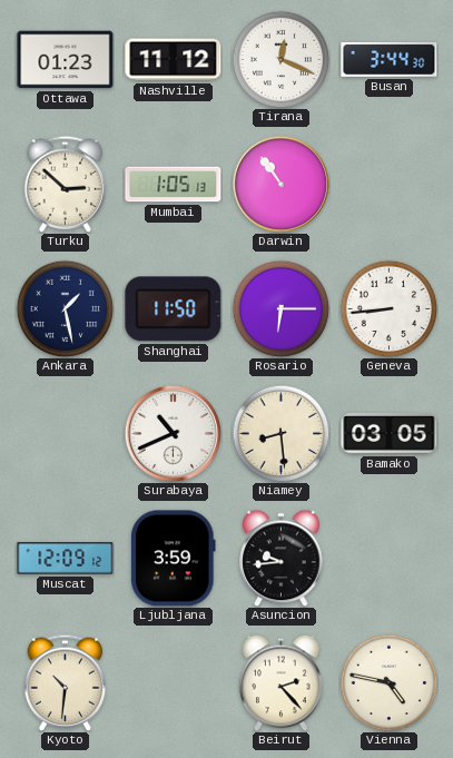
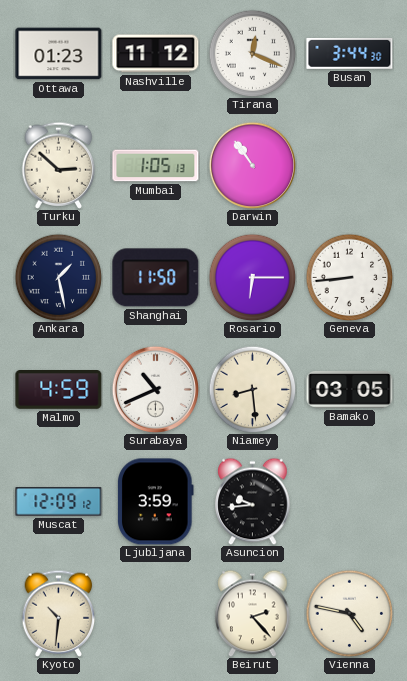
Malmo: none -> 4:59
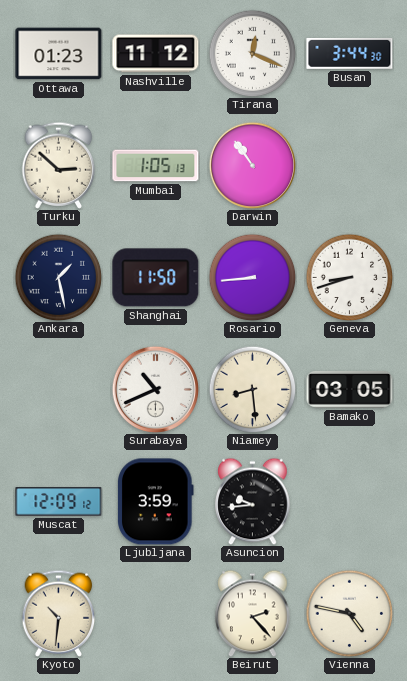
Rosario: 6:15 -> 8:44
Geneva: 8:44 -> 8:42
Malmo: 4:59 -> none
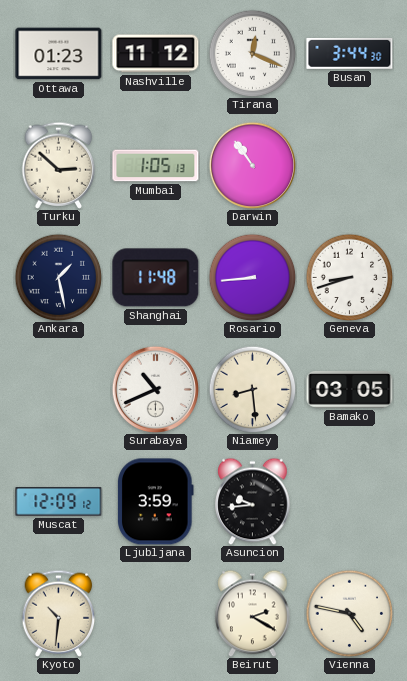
Shanghai: 11:50 -> 11:48
Beirut: 2:23 -> 2:20
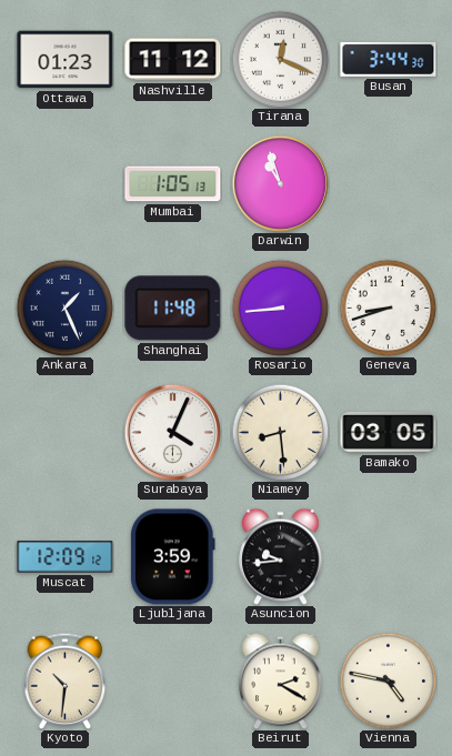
Turku: 2:52 -> none
Darwin: 10:54 -> 10:57
Ankara: 1:28 -> 1:26
Surabaya: 10:41 -> 4:04
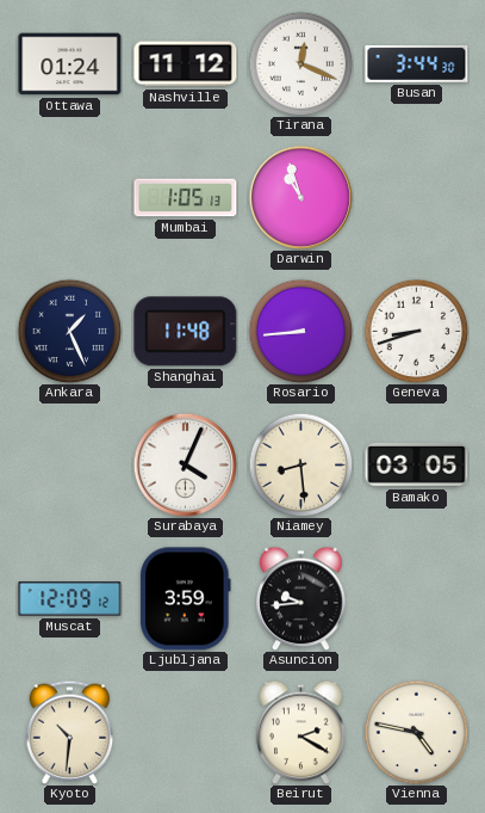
Ottawa: 01:23 -> 01:24
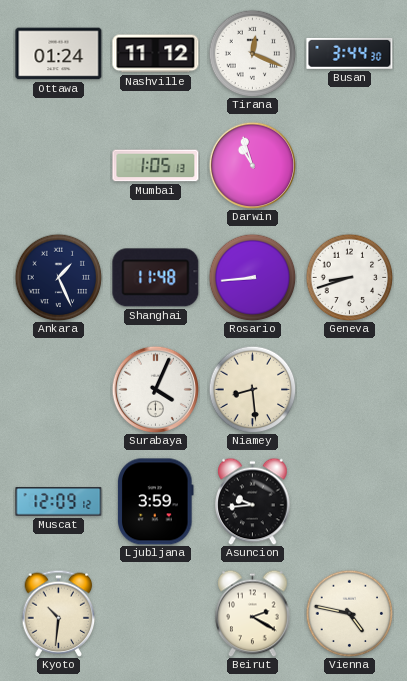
Bamako: 03:05 -> none
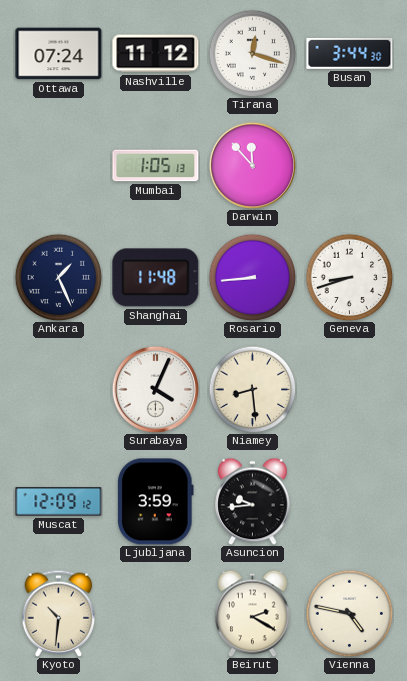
Ottawa: 01:24 -> 07:24
Tirana: 12:19 -> 12:18
Darwin: 10:57 -> 11:53
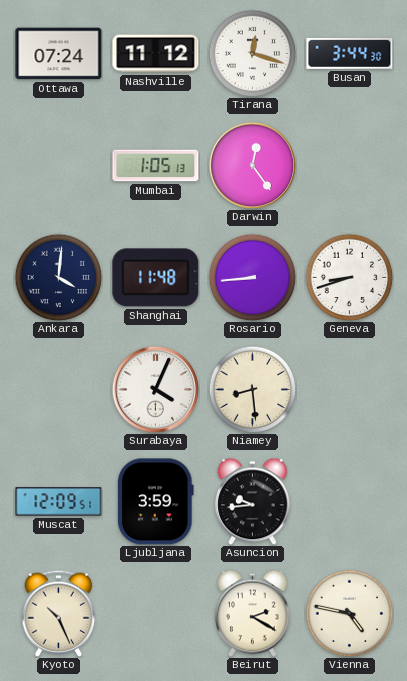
Darwin: 11:53 -> 12:24
Ankara: 1:26 -> 4:01
Muscat: 12:09:12 -> 12:09:51
Kyoto: 10:31 -> 10:26
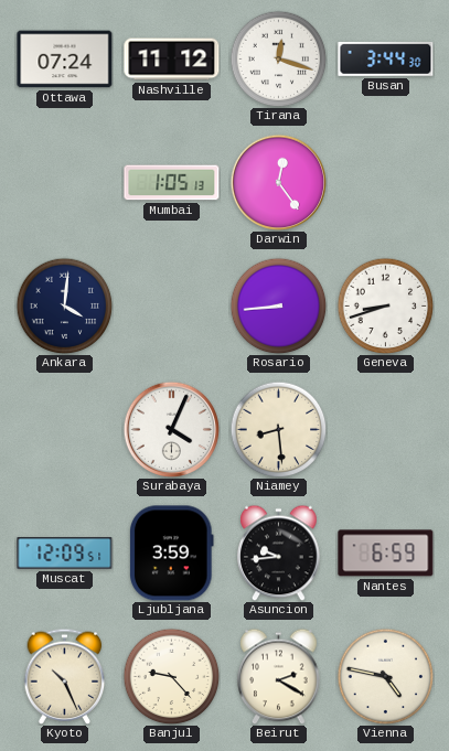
Shanghai: 11:48 -> none
Nantes: none -> 6:59
Banjul: none -> 9:23
